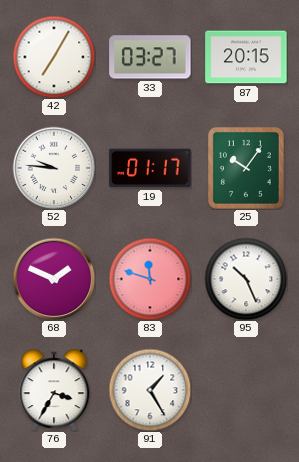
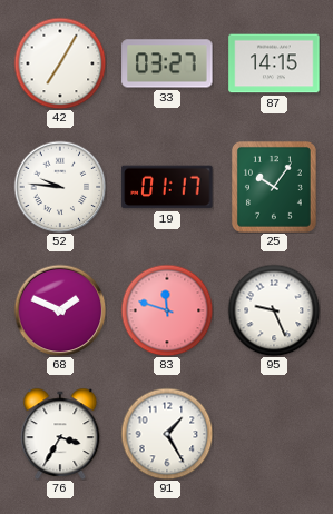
87: 20:15 -> 14:15
95: 10:26 -> 9:26
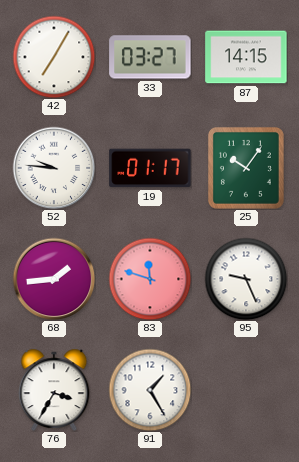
68: 1:49 -> 1:44
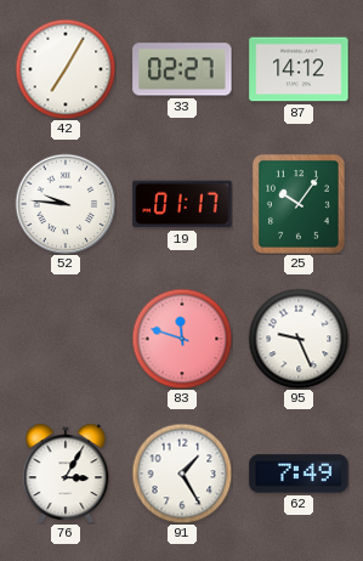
33: 03:27 -> 02:27
87: 14:15 -> 14:12
68: 1:44 -> none
76: 3:35 -> 3:05
62: none -> 7:49
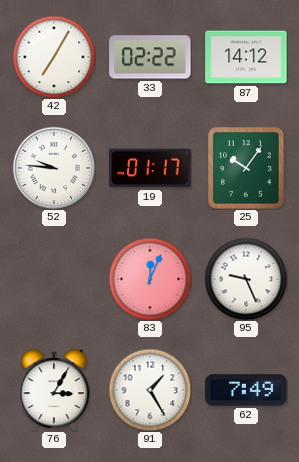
33: 02:27 -> 02:22
83: 11:48 -> 12:04
